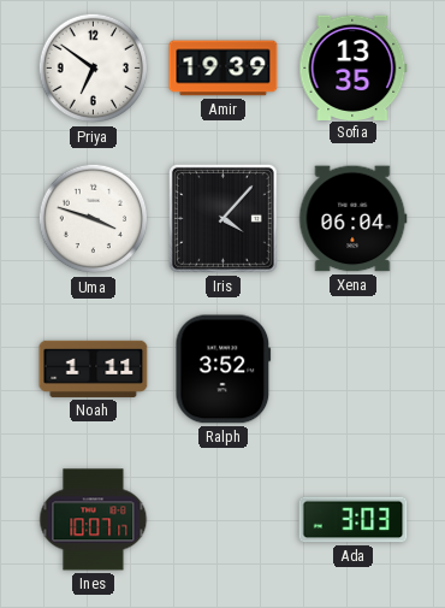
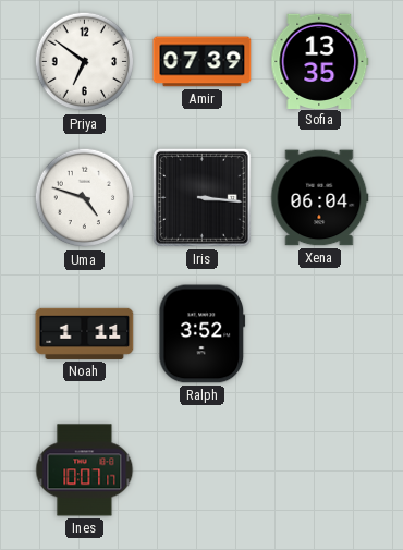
Amir: 19:39 -> 07:39
Uma: 3:48 -> 4:48
Iris: 4:07 -> 3:16
Ada: 3:03 -> none
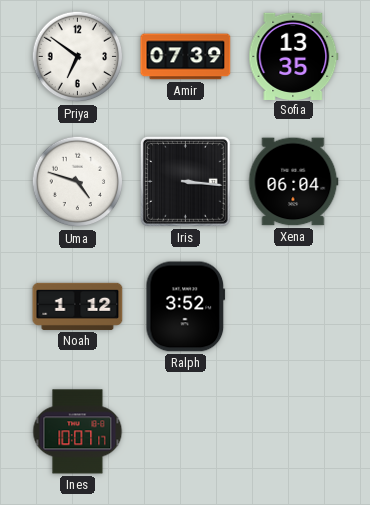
Noah: 1:11 -> 1:12
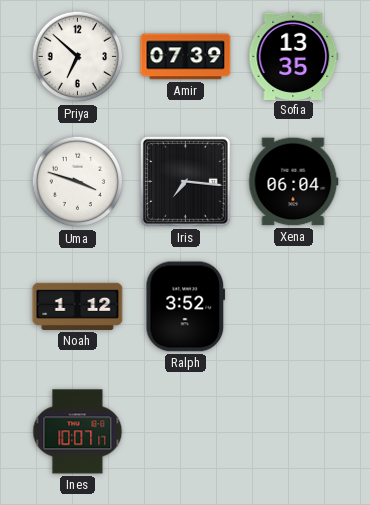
Priya: 6:51 -> 6:52
Uma: 4:48 -> 3:48
Iris: 3:16 -> 7:16
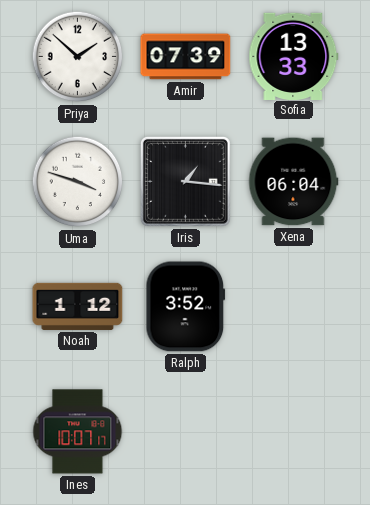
Priya: 6:52 -> 1:52
Sofia: 13:35 -> 13:33
Iris: 7:16 -> 1:16
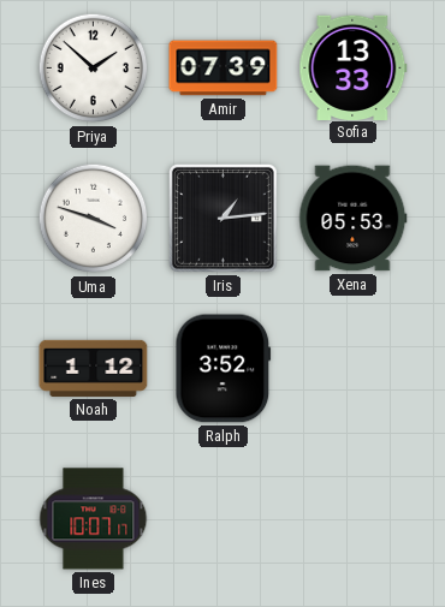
Iris: 1:16 -> 1:14
Xena: 06:04 -> 05:53
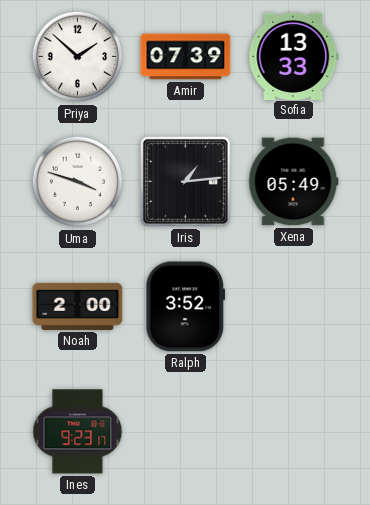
Xena: 05:53 -> 05:49
Noah: 1:12 -> 2:00
Ines: 10:07 -> 9:23
